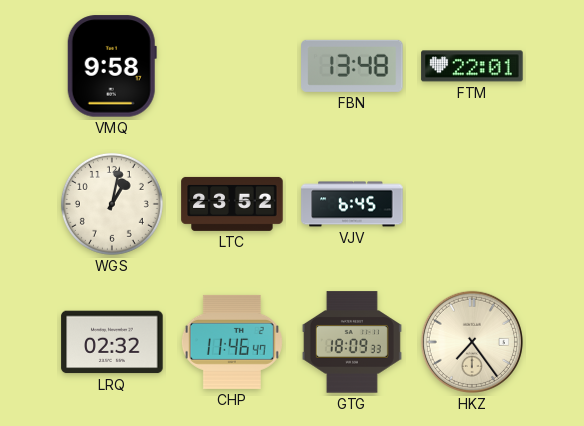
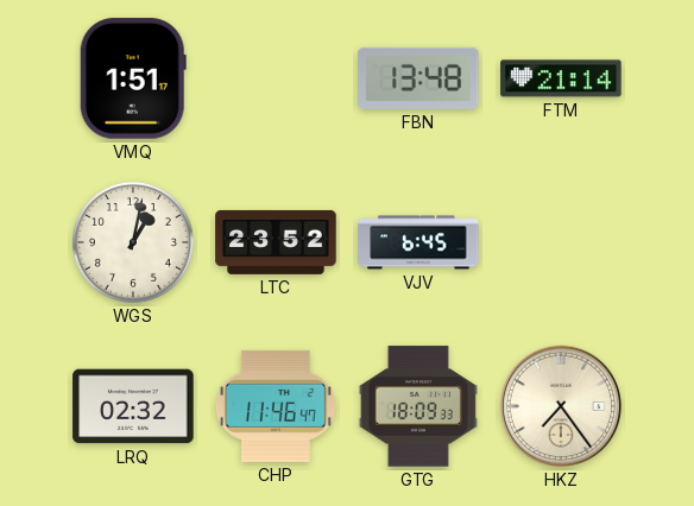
VMQ: 9:58 -> 1:51
FTM: 22:01 -> 21:14
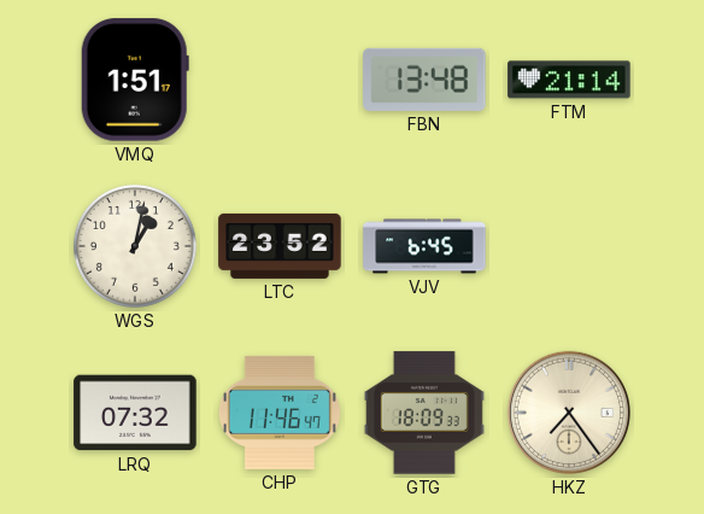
LRQ: 02:32 -> 07:32
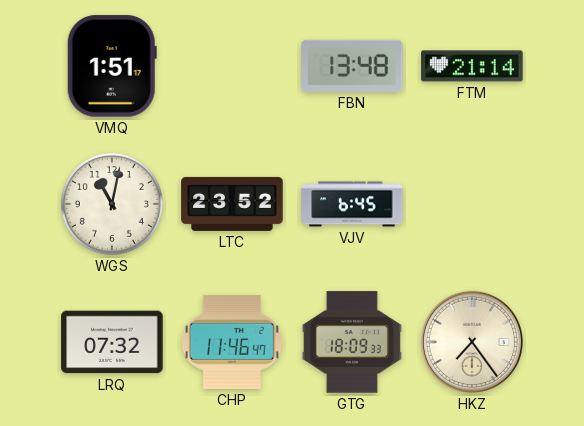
WGS: 1:02 -> 11:02
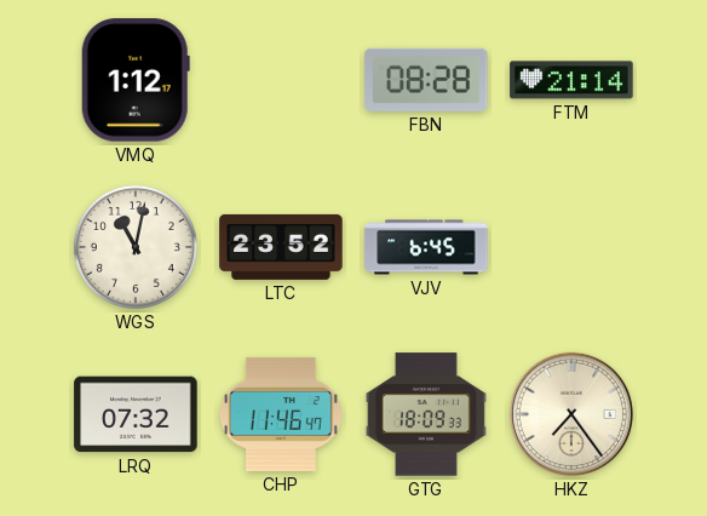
VMQ: 1:51 -> 1:12
FBN: 13:48 -> 08:28
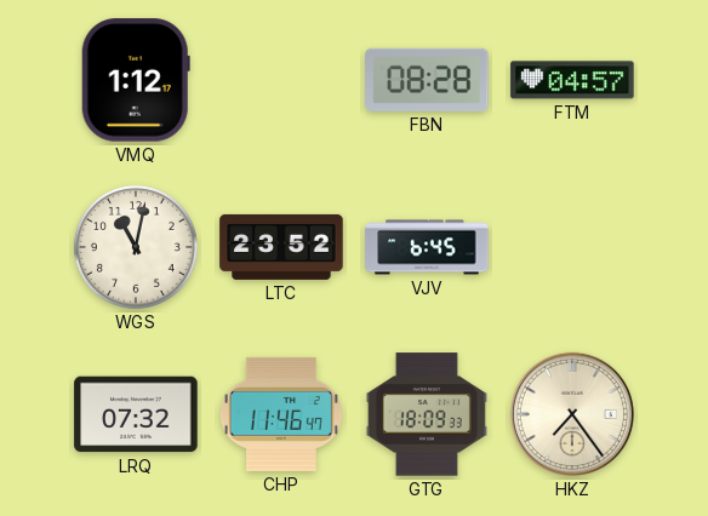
FTM: 21:14 -> 04:57
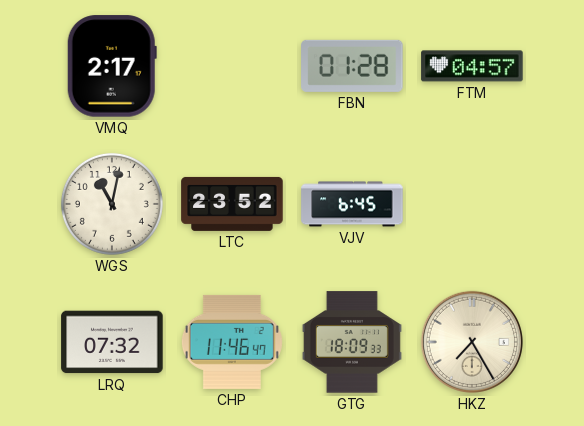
VMQ: 1:12 -> 2:17
FBN: 08:28 -> 01:28
HKZ: 7:24 -> 7:25
